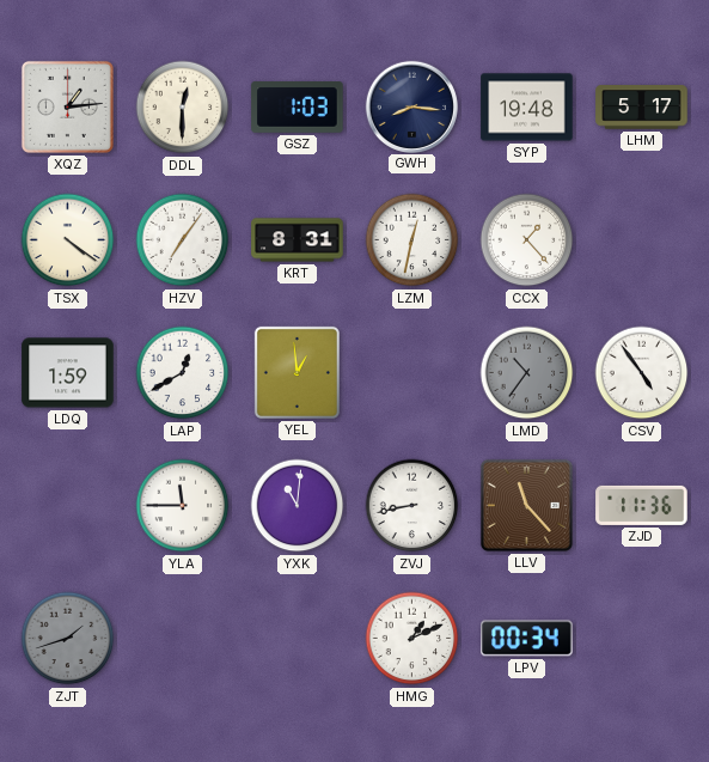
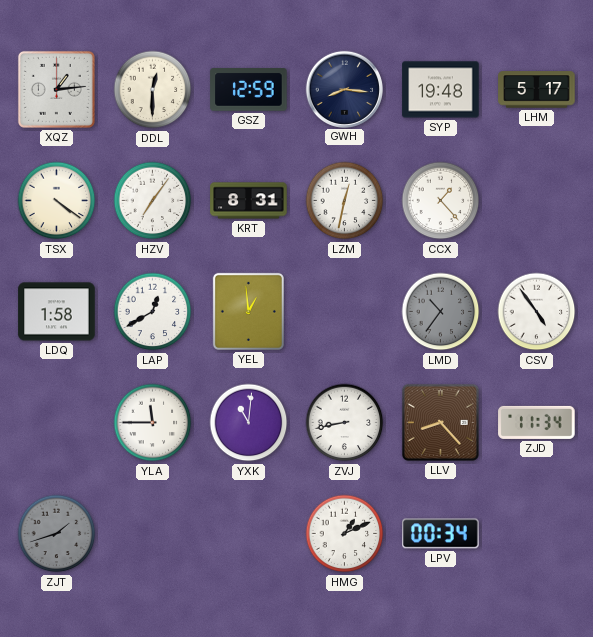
GSZ: 1:03 -> 12:59
LDQ: 1:59 -> 1:58
LLV: 11:23 -> 8:23
ZJD: 11:36 -> 11:34
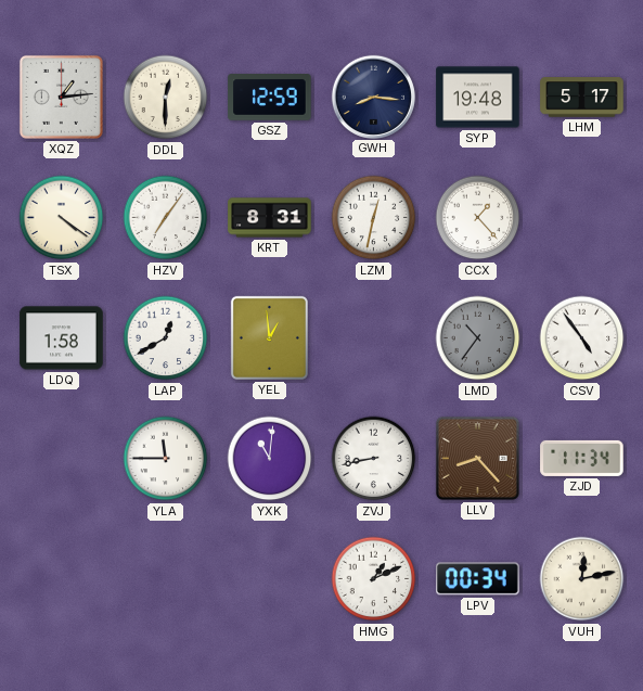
ZJT: 1:42 -> none
VUH: none -> 12:13
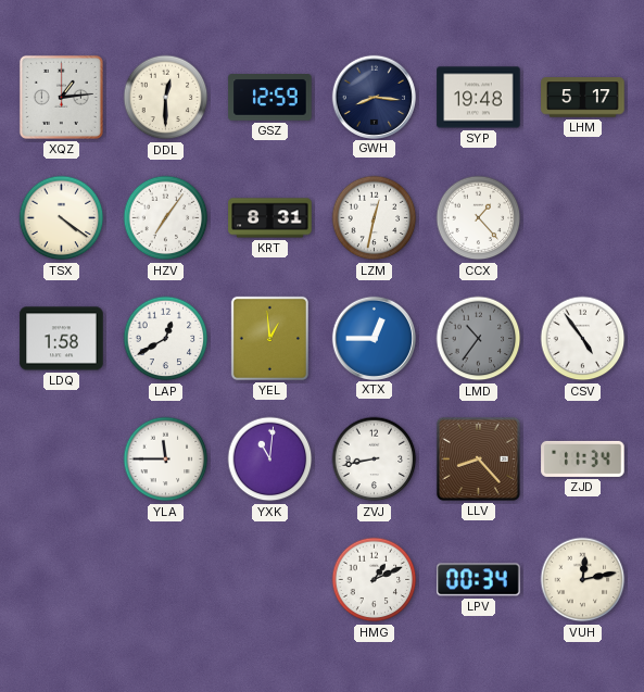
XTX: none -> 12:45
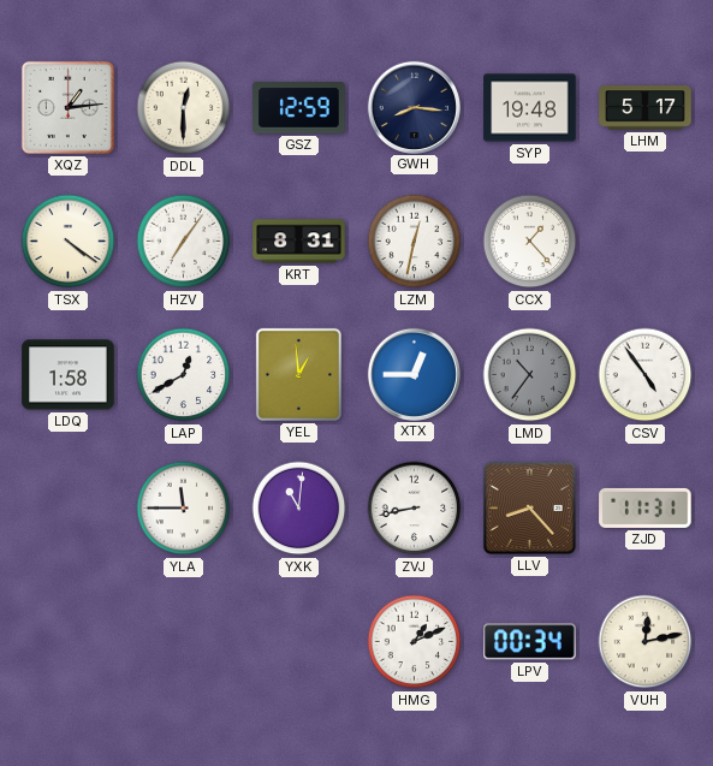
ZJD: 11:34 -> 11:31
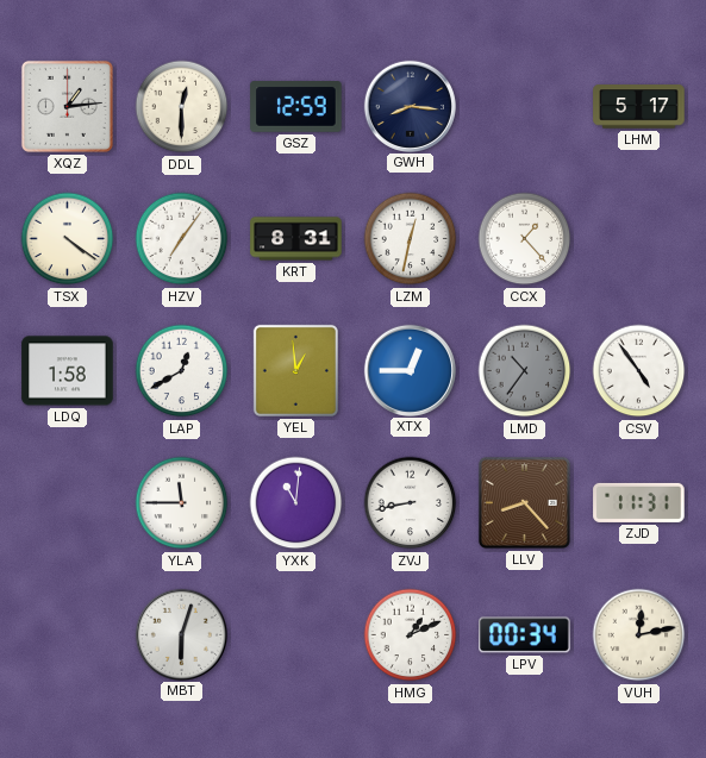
SYP: 19:48 -> none
MBT: none -> 6:03
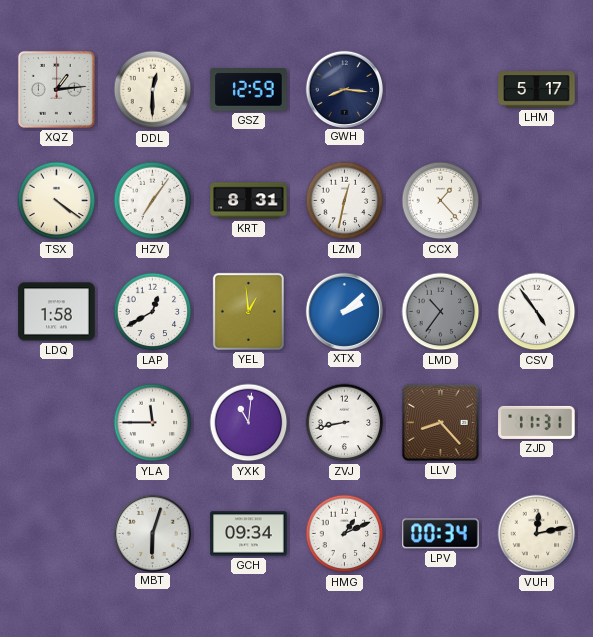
XTX: 12:45 -> 2:08
GCH: none -> 09:34
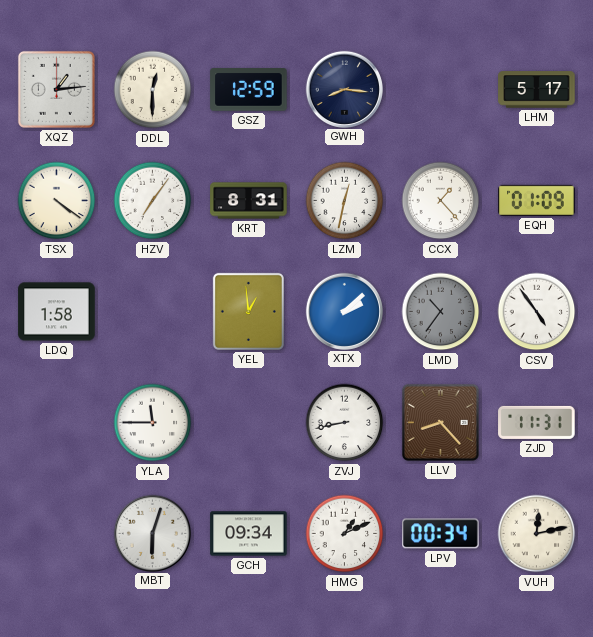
EQH: none -> 01:09
LAP: 12:40 -> none
YXK: 11:01 -> none
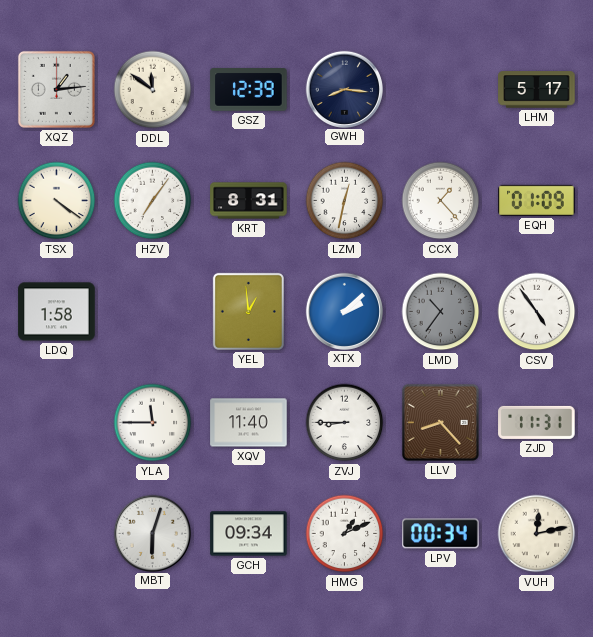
DDL: 12:30 -> 11:51
GSZ: 12:59 -> 12:39
XQV: none -> 11:40
ZVJ: 8:43 -> 8:45
